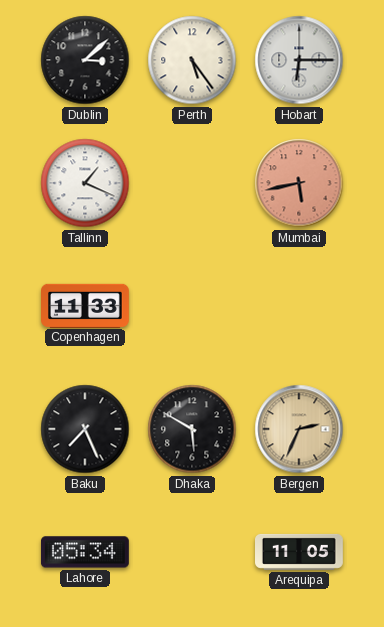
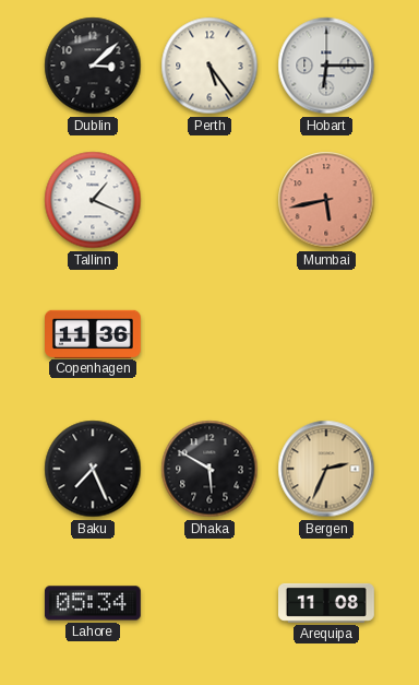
Copenhagen: 11:33 -> 11:36
Arequipa: 11:05 -> 11:08
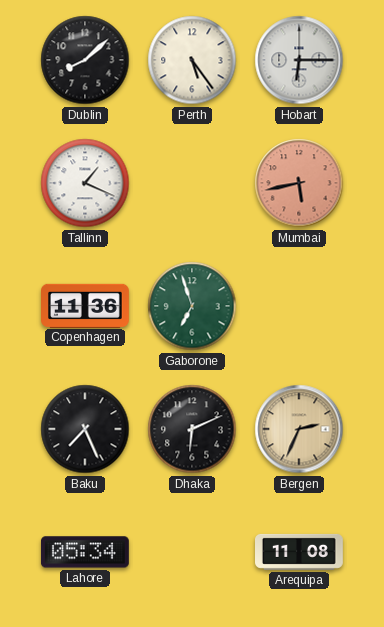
Dublin: 3:08 -> 8:08
Gaborone: none -> 6:57
Dhaka: 5:50 -> 6:11
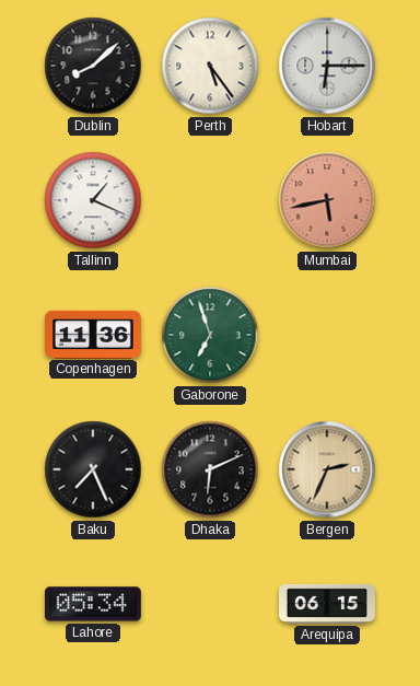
Arequipa: 11:08 -> 06:15
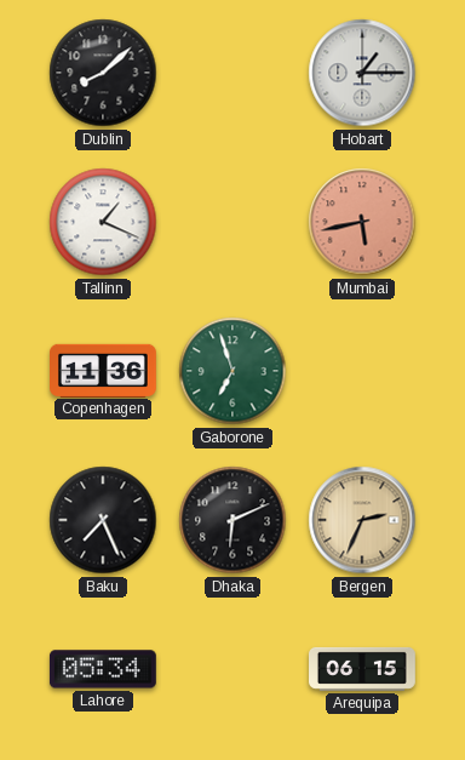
Perth: 5:24 -> none
Hobart: 6:15 -> 1:15
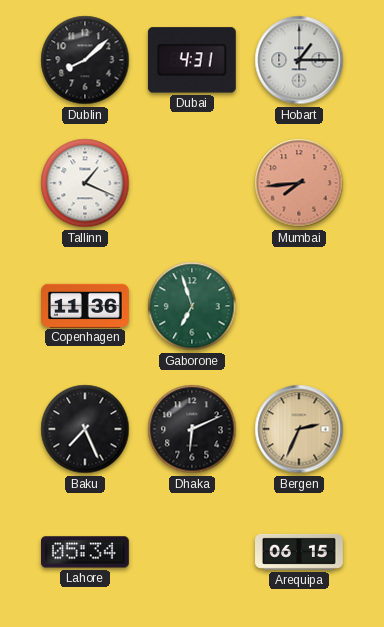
Dubai: none -> 4:31
Mumbai: 5:43 -> 7:44
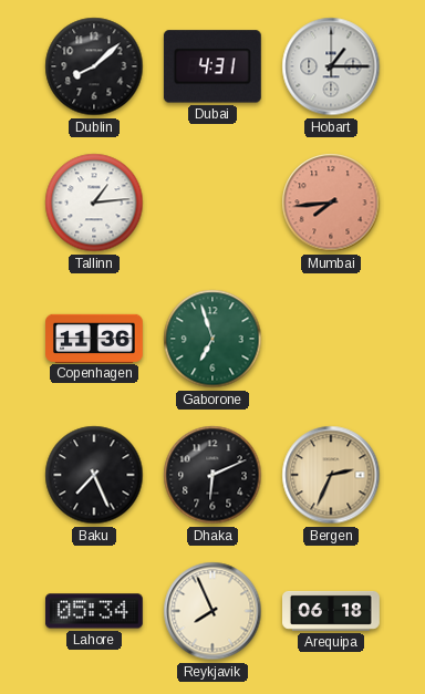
Tallinn: 1:19 -> 1:14
Reykjavik: none -> 7:56
Arequipa: 06:15 -> 06:18
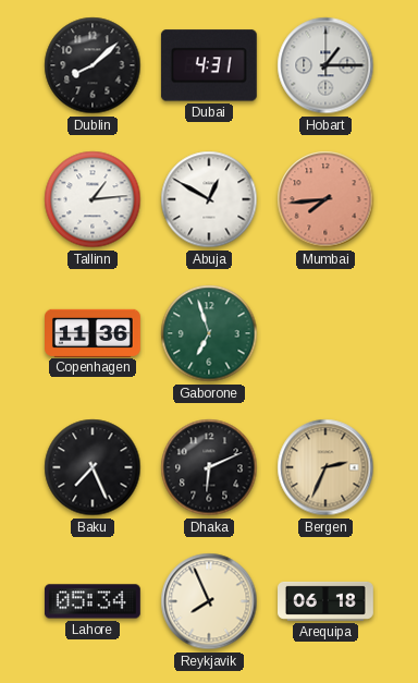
Abuja: none -> 12:50
